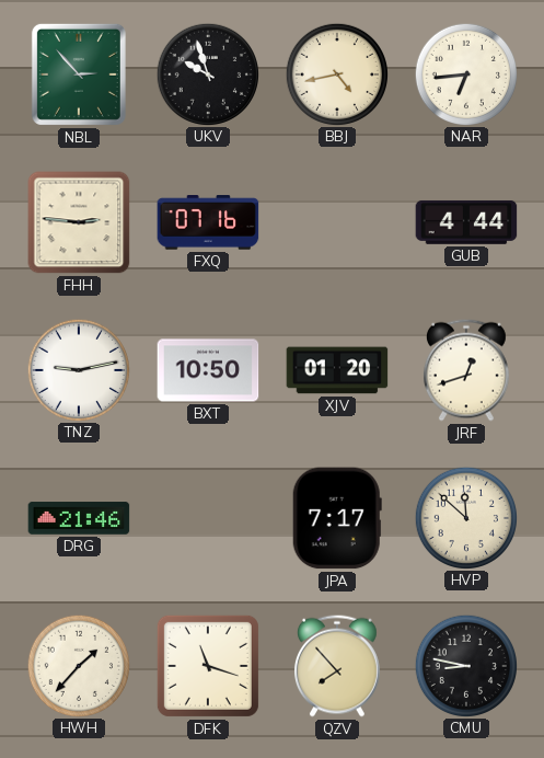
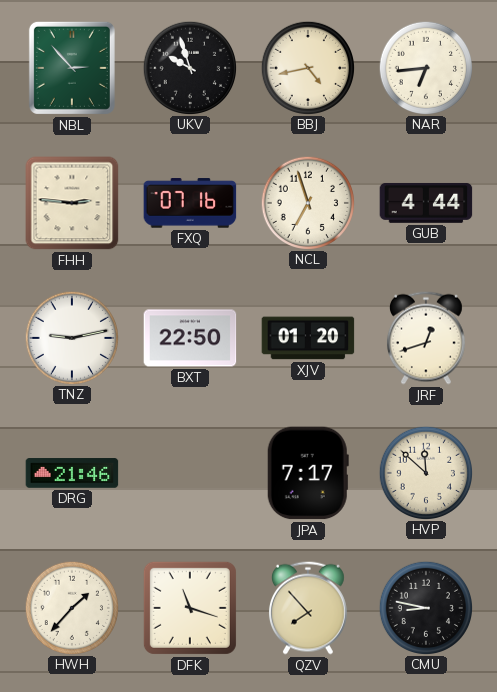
NCL: none -> 6:57
BXT: 10:50 -> 22:50
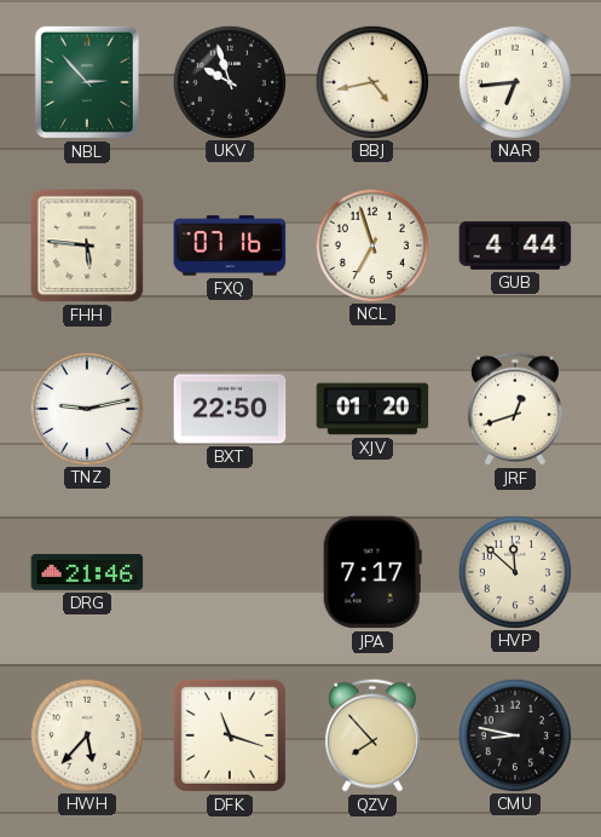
FHH: 2:46 -> 5:46
HWH: 1:37 -> 5:37
